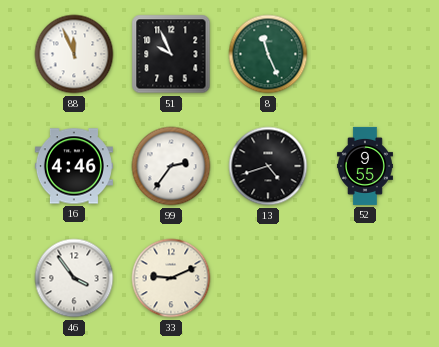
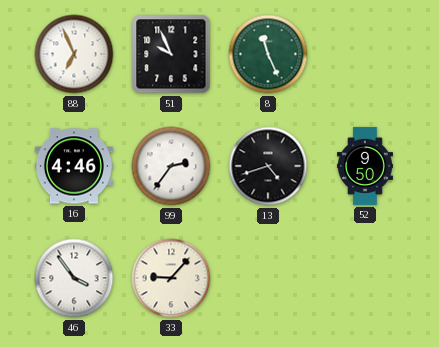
88: 11:56 -> 6:56
52: 9:55 -> 9:50
33: 9:11 -> 9:07
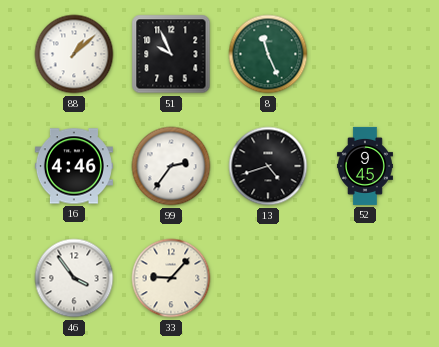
88: 6:56 -> 1:08
52: 9:50 -> 9:45
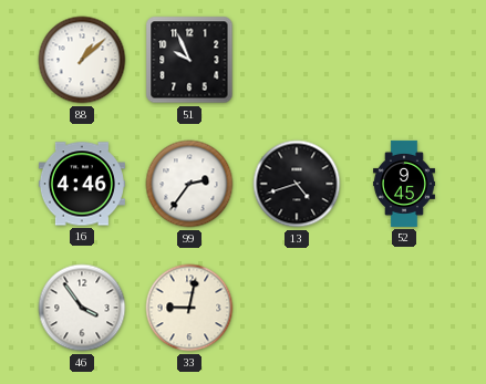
8: 11:26 -> none
33: 9:07 -> 9:02
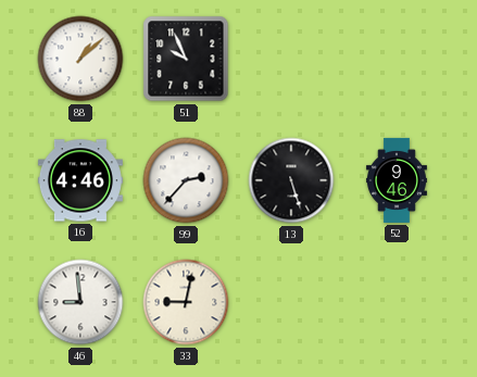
99: 2:36 -> 2:37
13: 4:42 -> 5:27
52: 9:45 -> 9:46
46: 3:54 -> 8:59
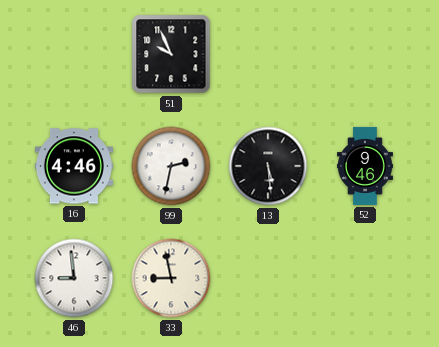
88: 1:08 -> none
99: 2:37 -> 2:32
13: 5:27 -> 5:29
33: 9:02 -> 8:58
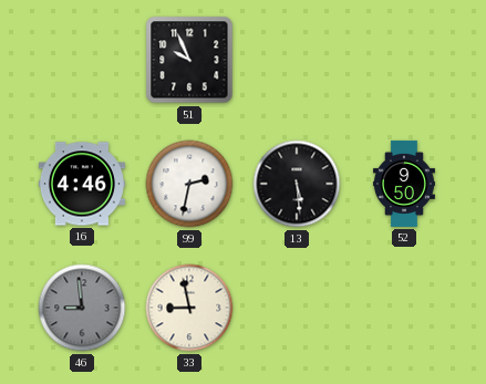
52: 9:46 -> 9:50
46 dial: white -> grey
